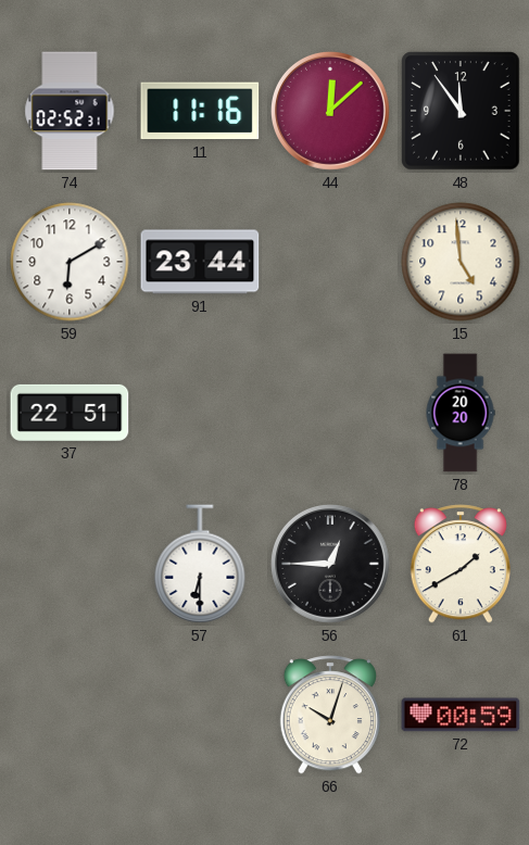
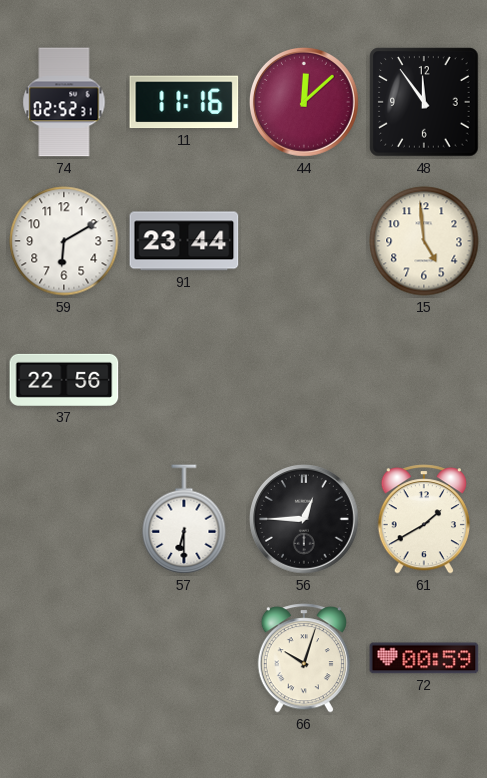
37: 22:51 -> 22:56
78: 20:20 -> none
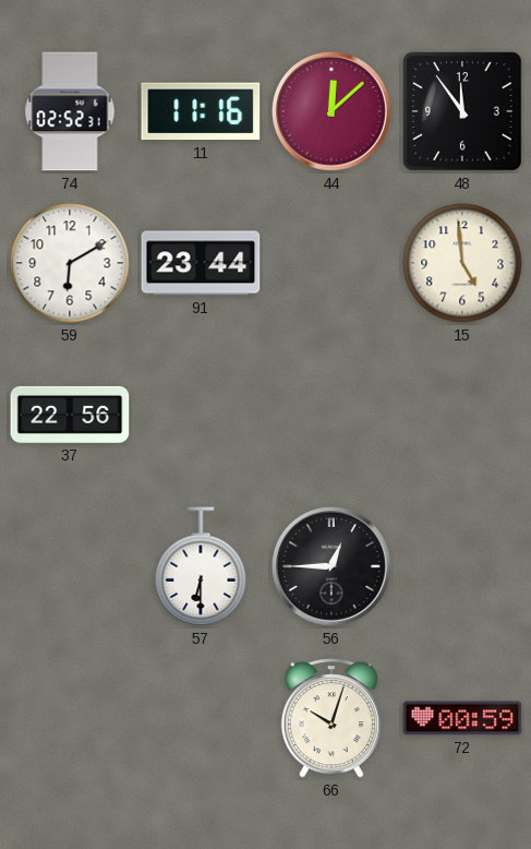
61: 1:40 -> none
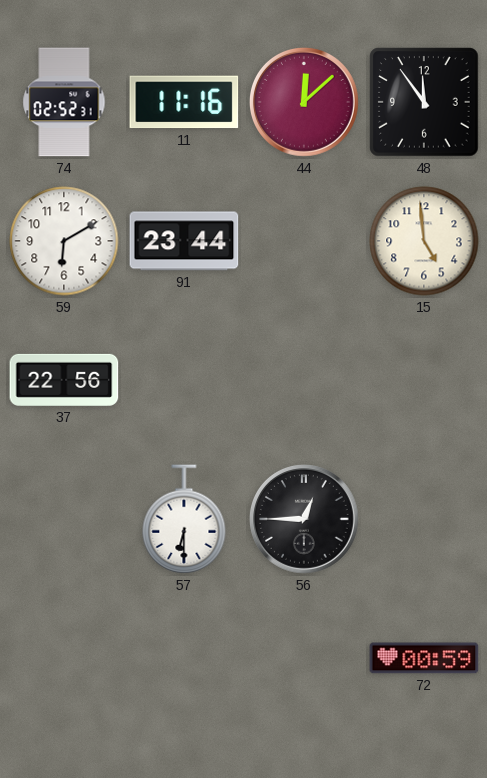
66: 10:03 -> none
